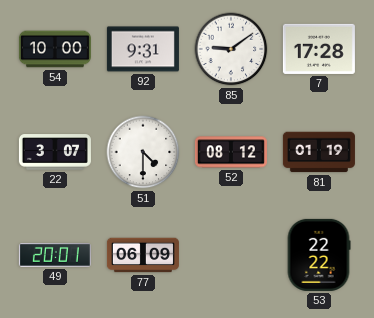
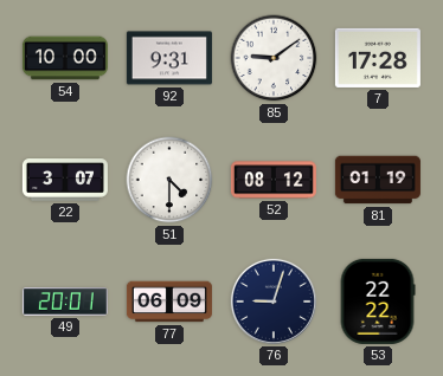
76: none -> 9:03
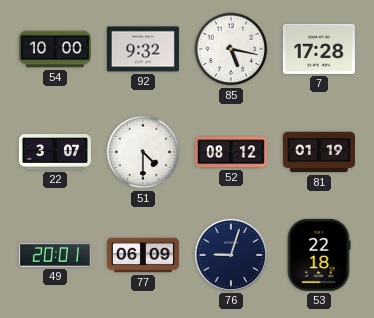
92: 9:31 -> 9:32
85: 9:09 -> 5:17
53: 22:22 -> 22:18
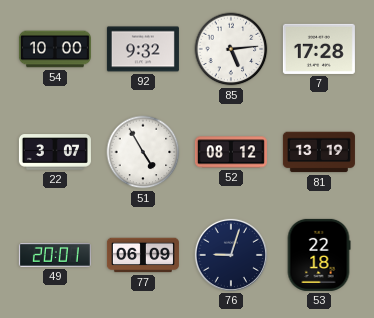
85: 5:17 -> 5:14
51: 4:30 -> 4:55
81: 01:19 -> 13:19
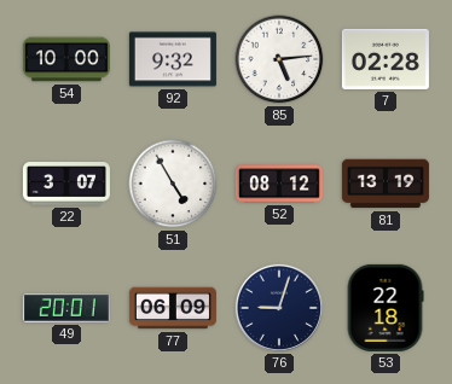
7: 17:28 -> 02:28
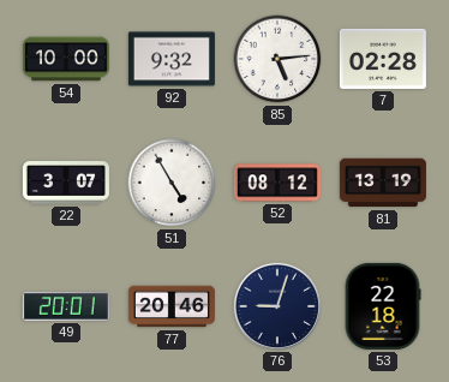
77: 06:09 -> 20:46
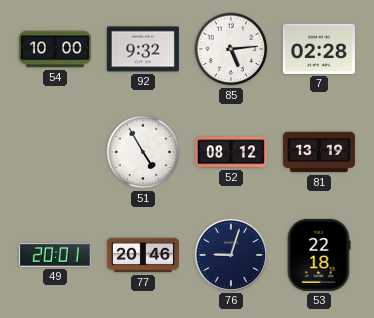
22: 3:07 -> none
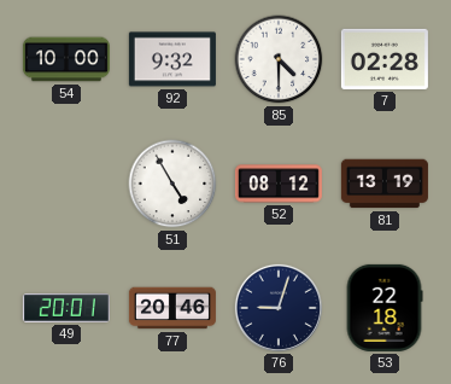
85: 5:14 -> 4:30
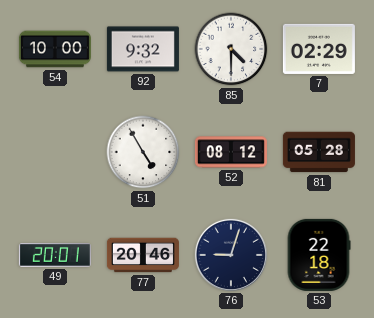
7: 02:28 -> 02:29
81: 13:19 -> 05:28
